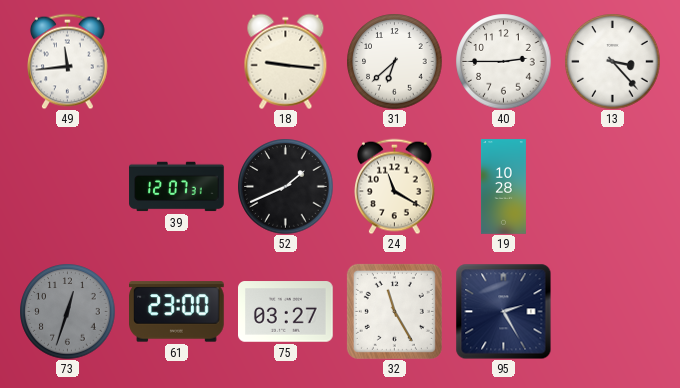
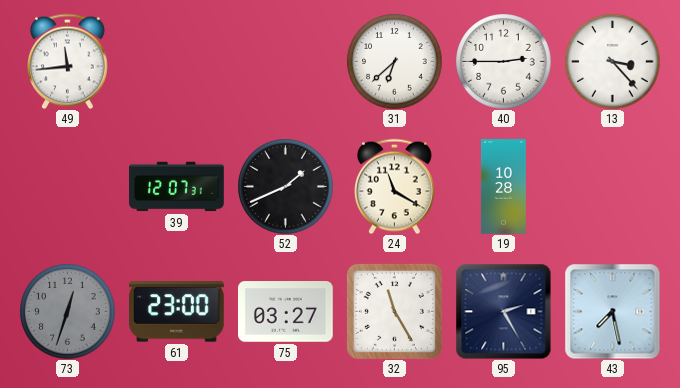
18: 9:16 -> none
43: none -> 7:28
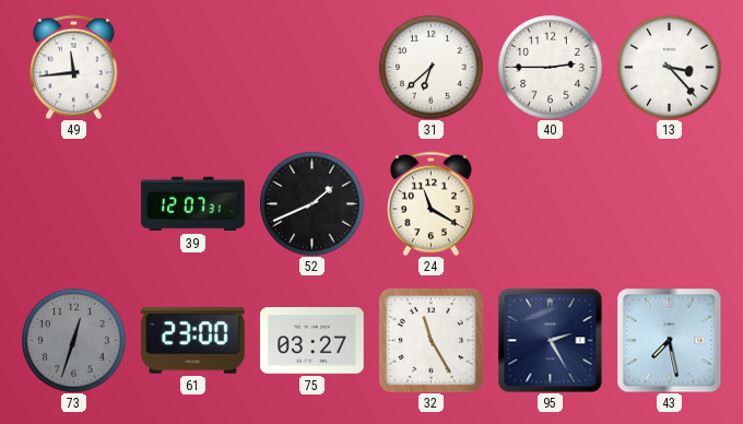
19: 10:28 -> none
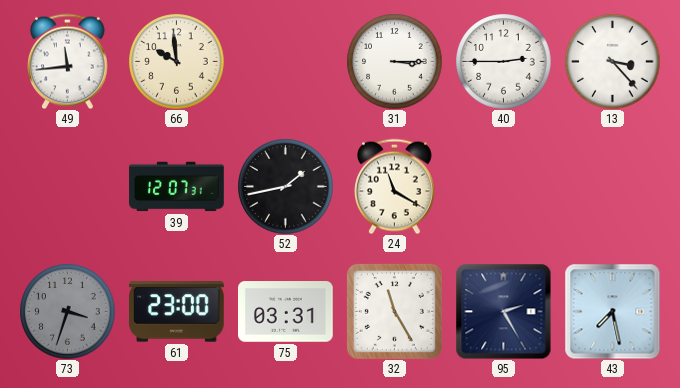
66: none -> 9:59
31: 6:38 -> 3:15
52: 1:41 -> 1:43
73: 12:33 -> 3:33
75: 03:27 -> 03:31
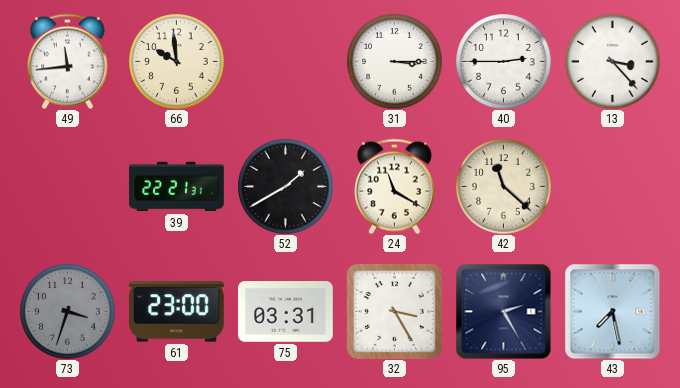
39: 12:07 -> 22:21
52: 1:43 -> 1:40
42: none -> 11:22
32: 11:25 -> 3:25
